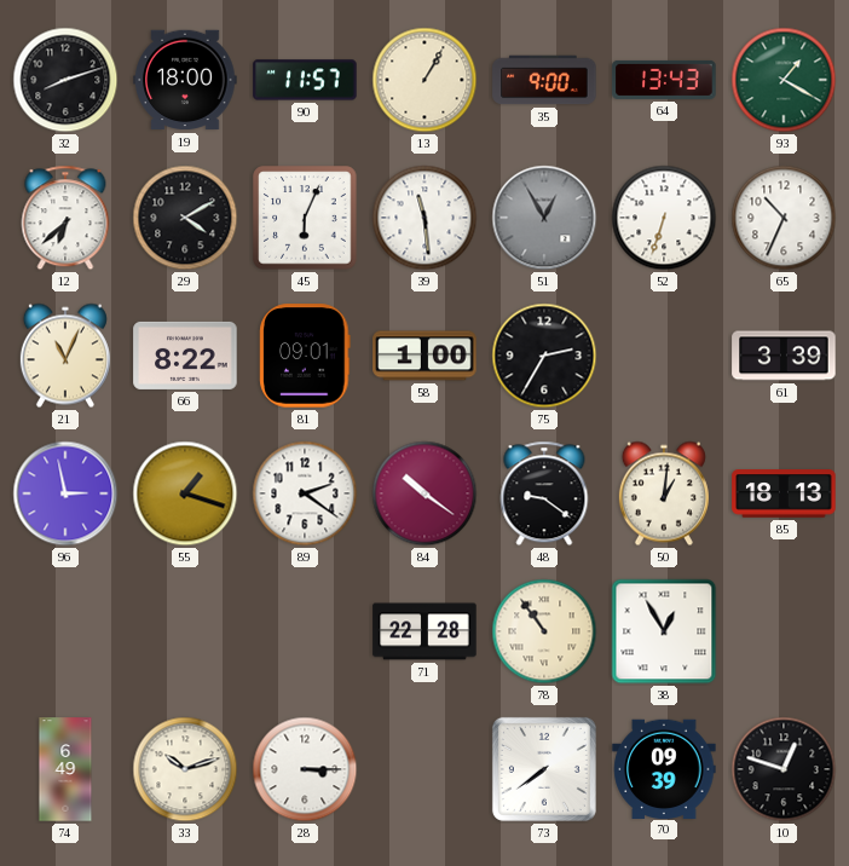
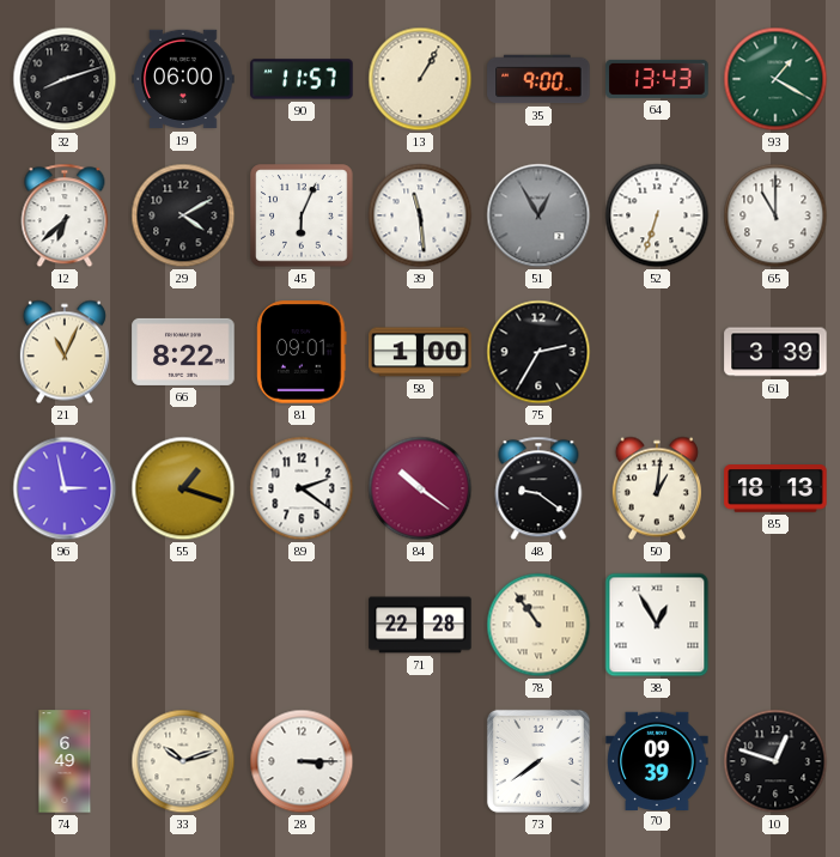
19: 18:00 -> 06:00
65: 10:34 -> 11:00
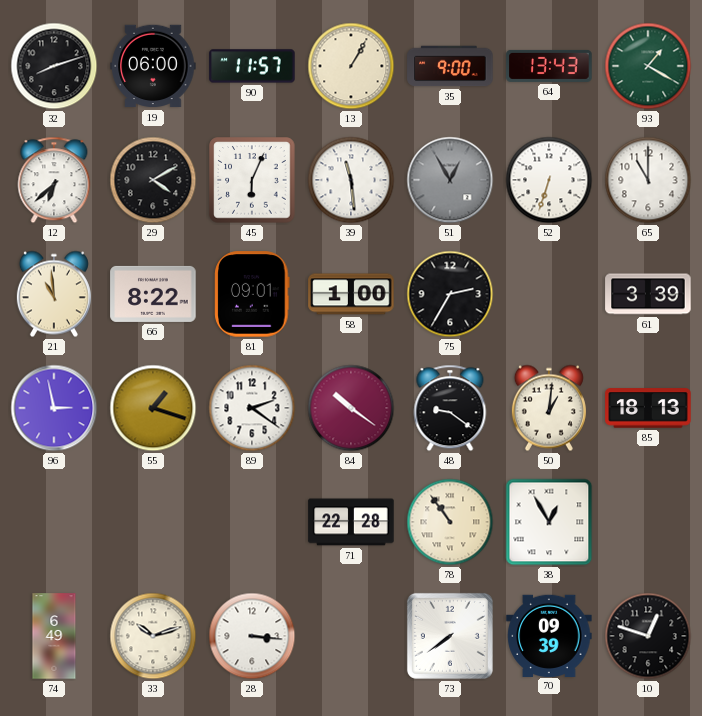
21: 11:04 -> 10:59
28: 3:15 -> 3:16
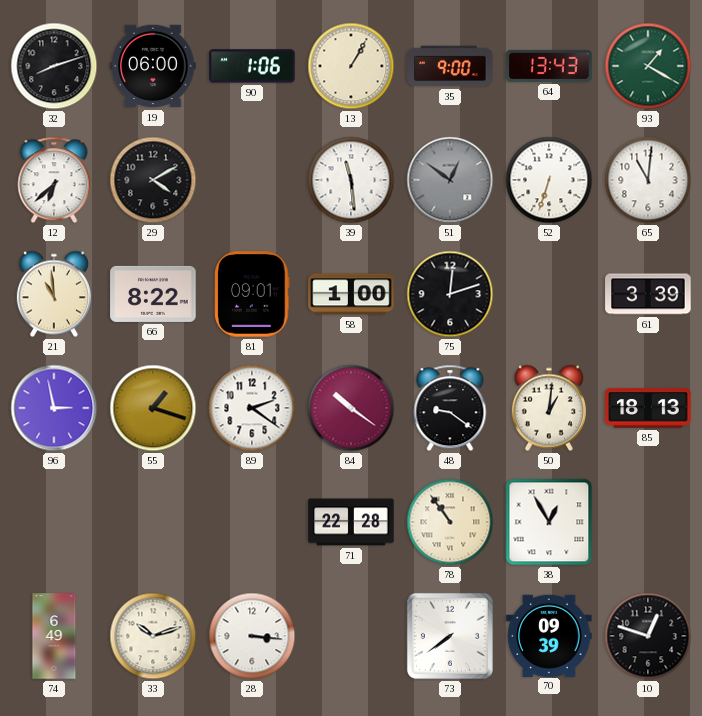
90: 11:57 -> 1:06
45: 6:04 -> none
51: 12:55 -> 12:51
65: 11:00 -> 11:01
75: 2:35 -> 12:12
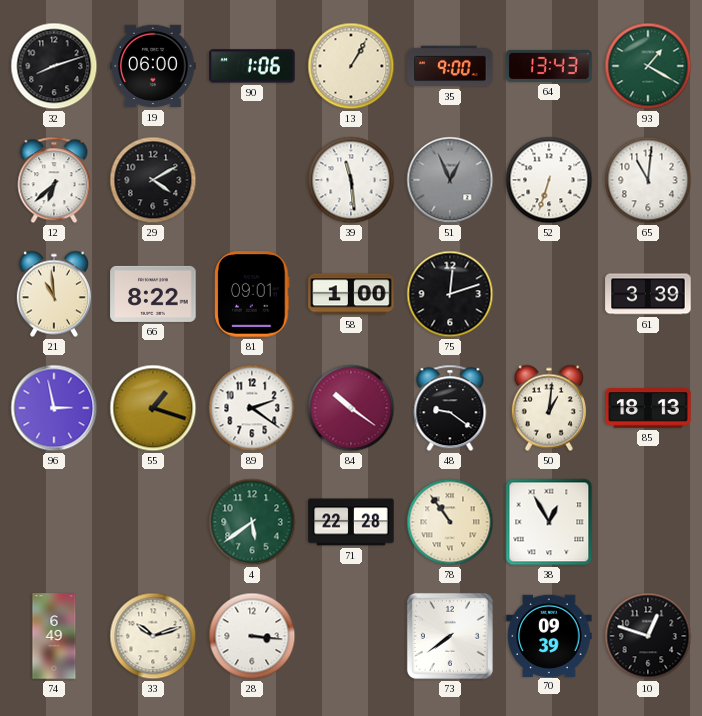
51: 12:51 -> 12:56
4: none -> 5:39
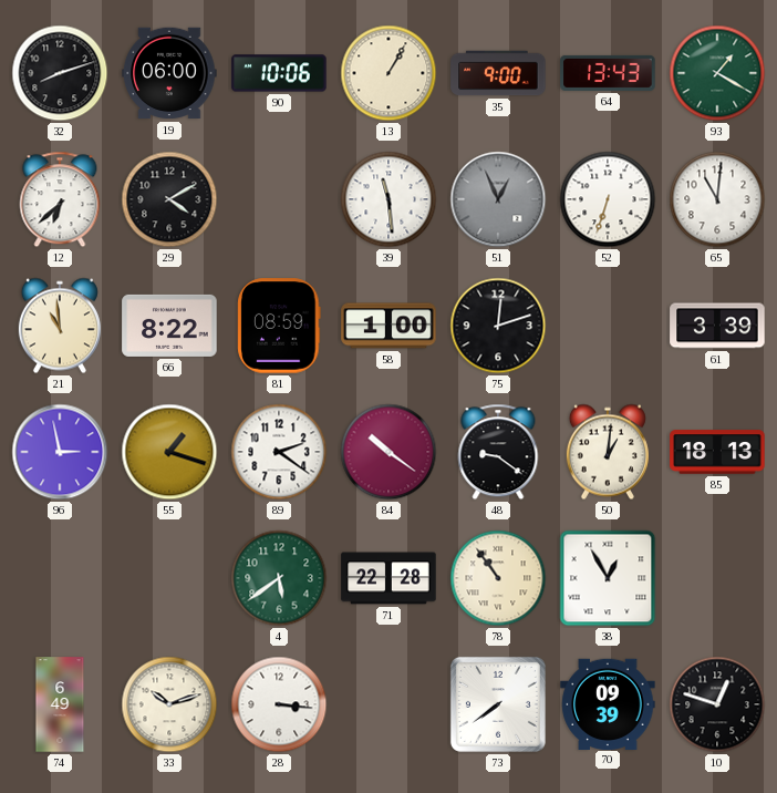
90: 1:06 -> 10:06
81: 09:01 -> 08:59
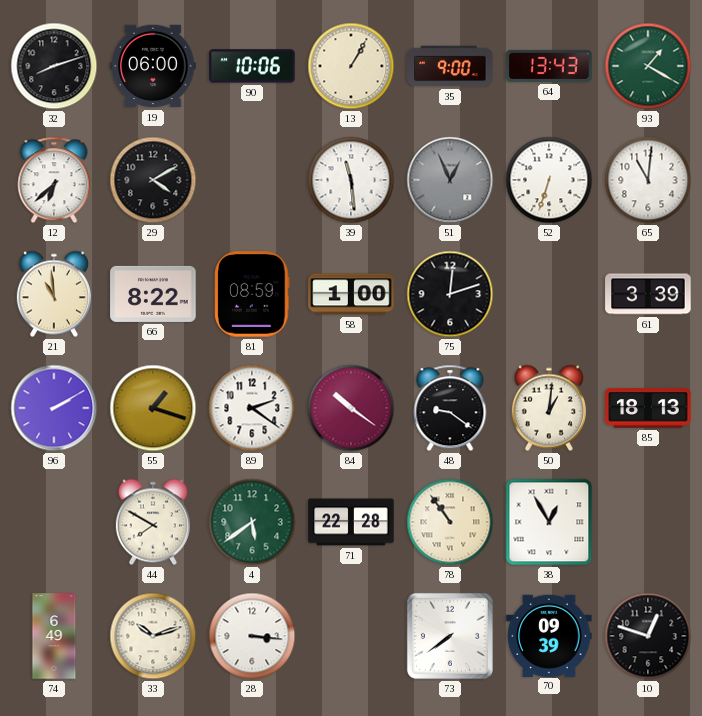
96: 2:58 -> 2:10
44: none -> 7:50
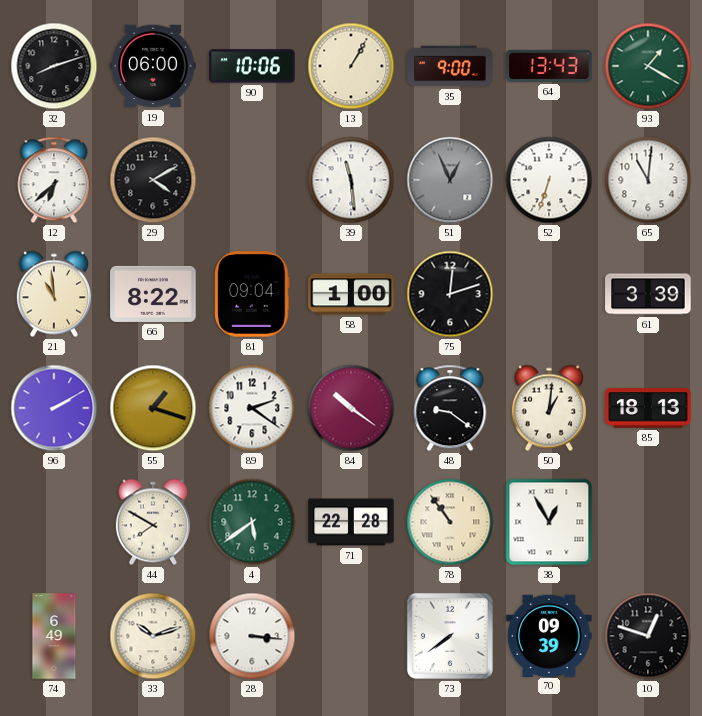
81: 08:59 -> 09:04
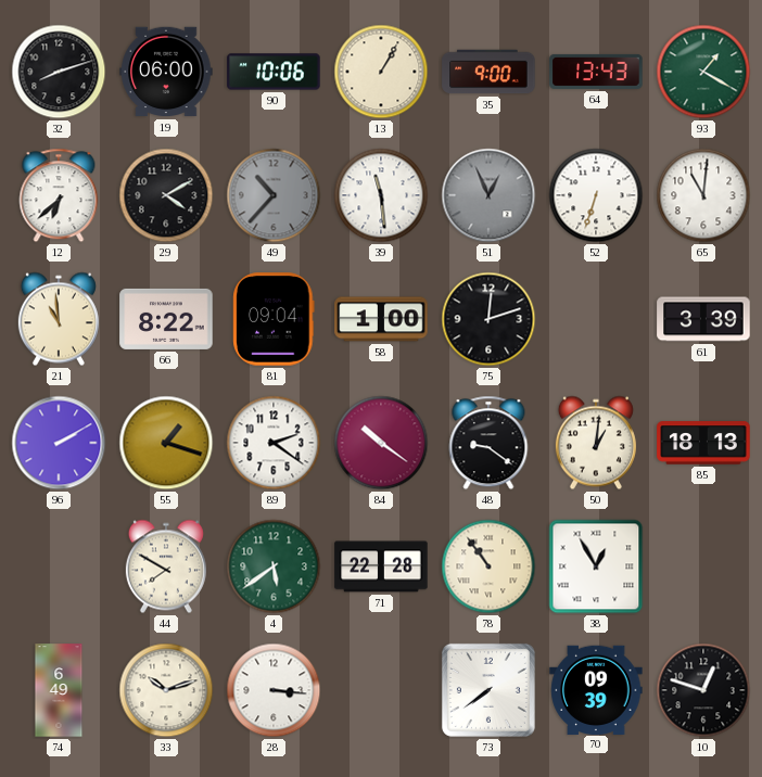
49: none -> 10:37
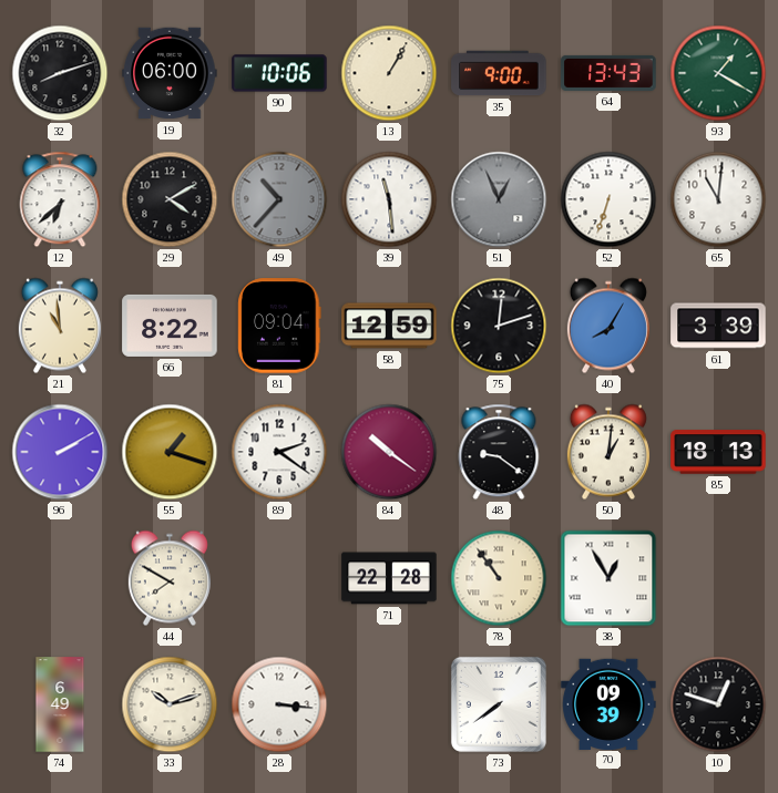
58: 1:00 -> 12:59
40: none -> 8:05
4: 5:39 -> none
